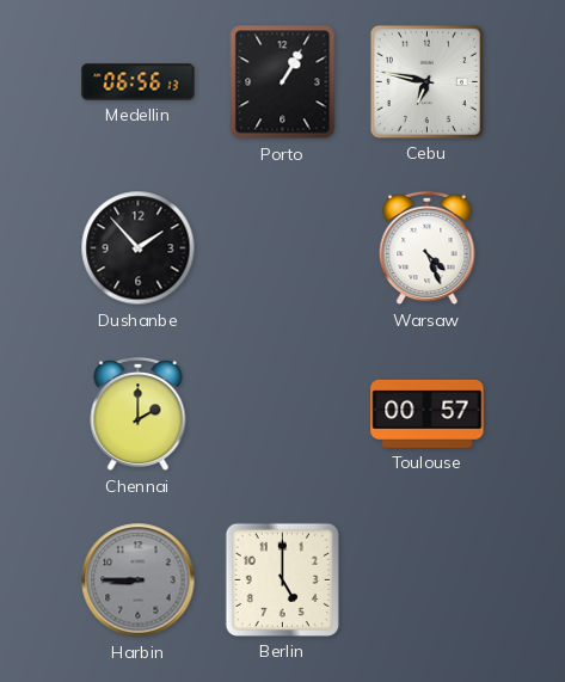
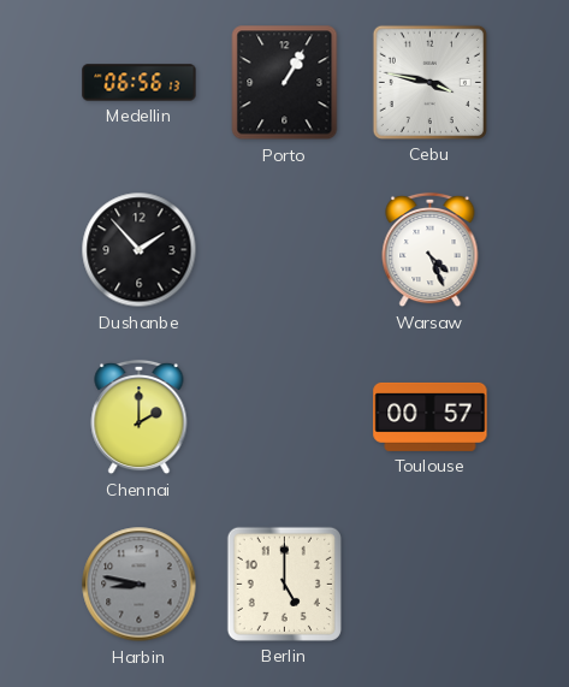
Cebu: 6:47 -> 3:47
Harbin: 8:45 -> 8:47
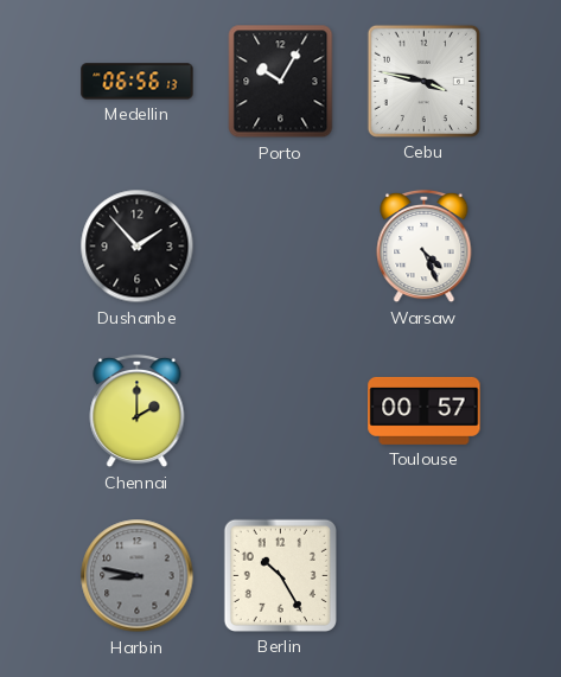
Porto: 1:05 -> 10:05
Berlin: 5:00 -> 10:25
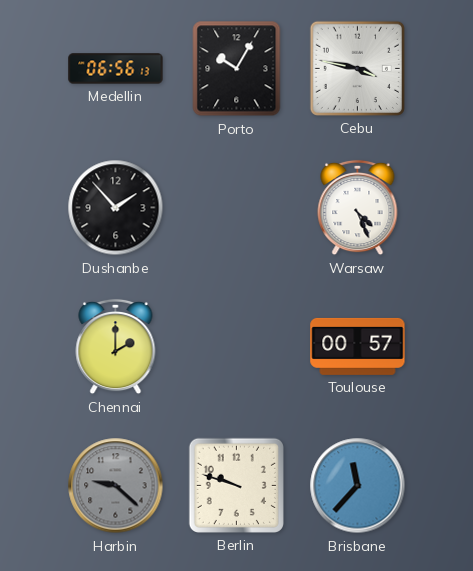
Harbin: 8:47 -> 9:22
Berlin: 10:25 -> 9:48
Brisbane: none -> 11:37
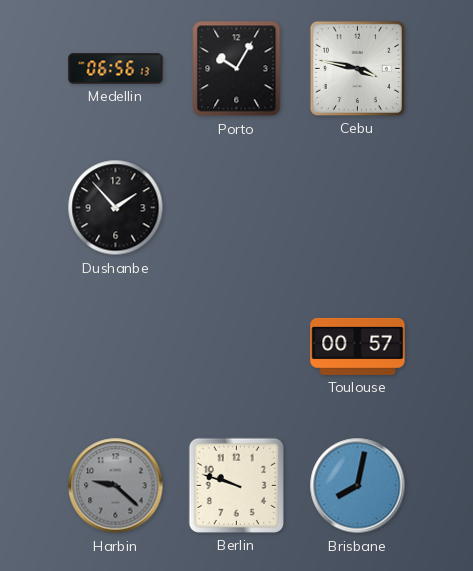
Warsaw: 4:26 -> none
Chennai: 2:00 -> none
Brisbane: 11:37 -> 8:02
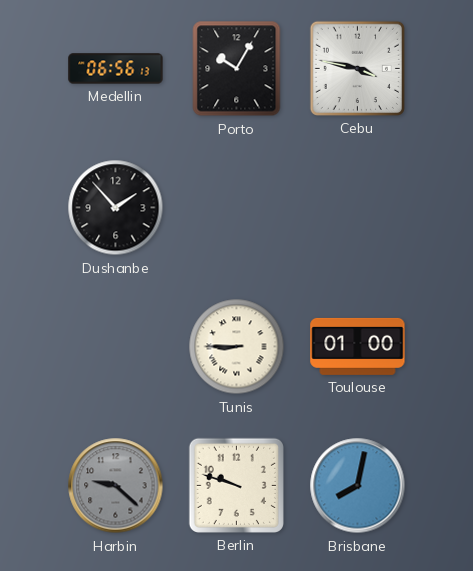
Tunis: none -> 8:45
Toulouse: 00:57 -> 01:00
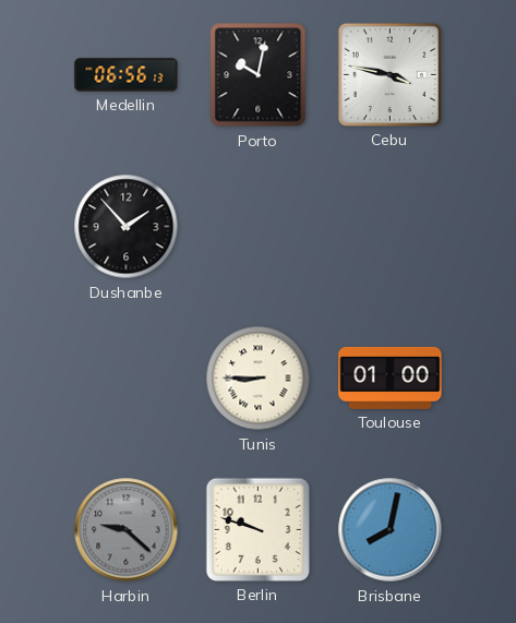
Porto: 10:05 -> 10:02
